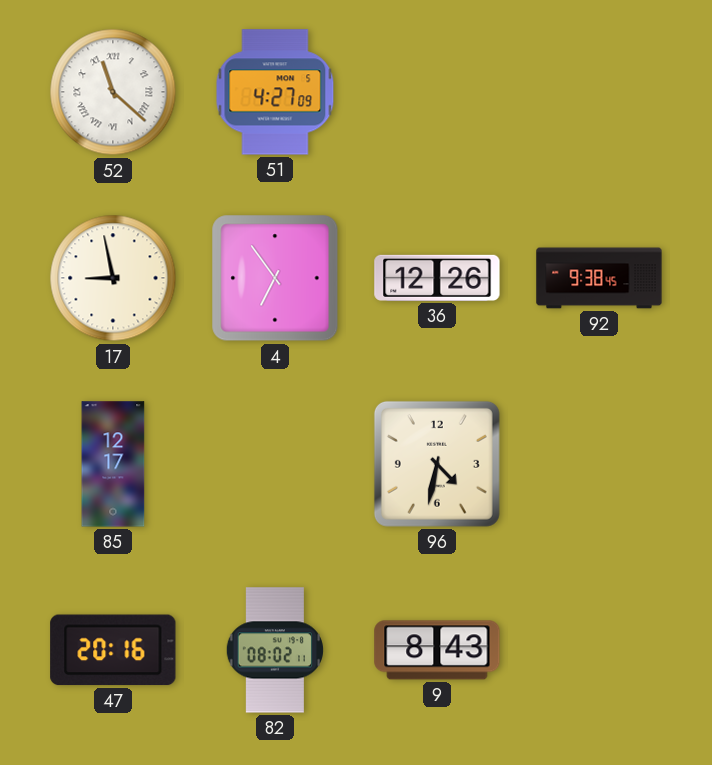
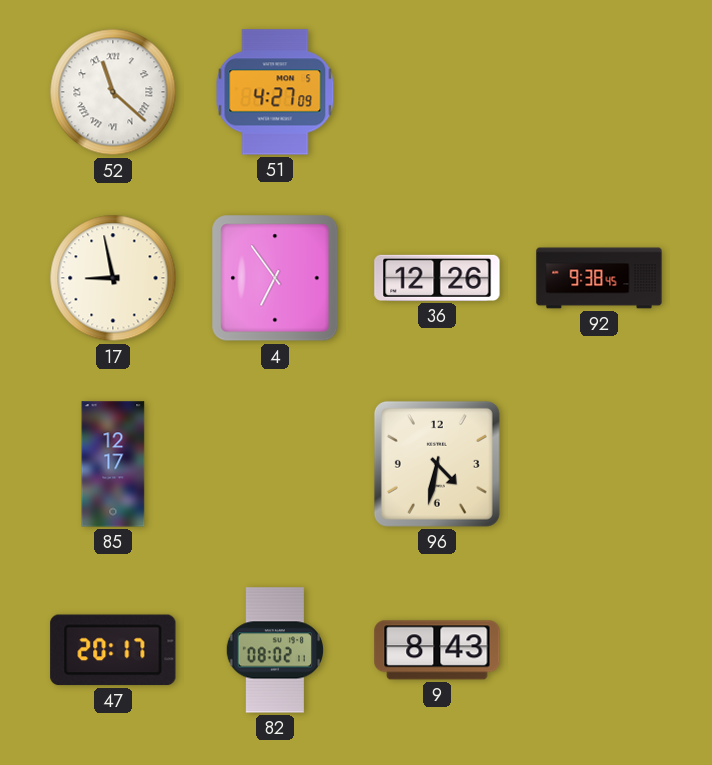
47: 20:16 -> 20:17
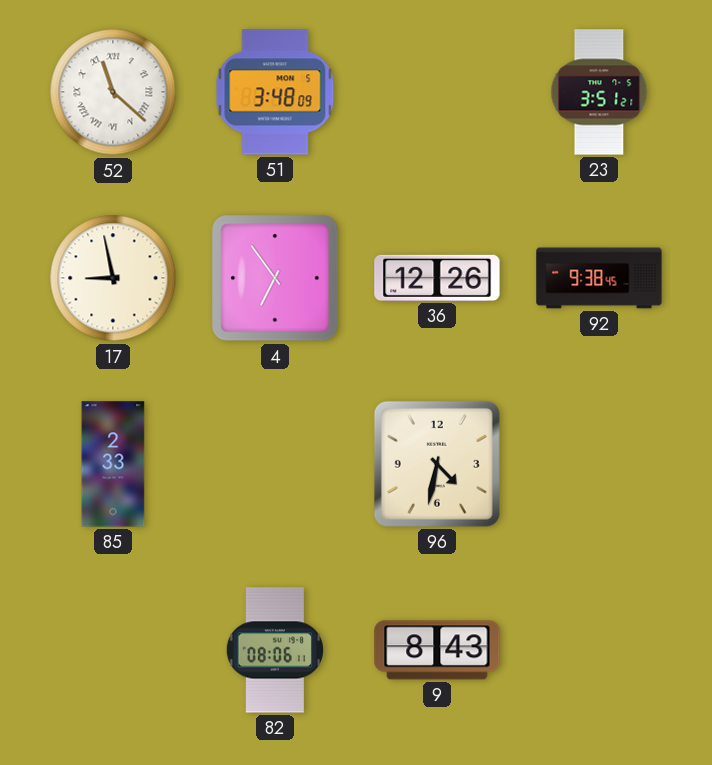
51: 4:27 -> 3:48
23: none -> 3:51
85: 12:17 -> 2:33
47: 20:17 -> none
82: 08:02 -> 08:06
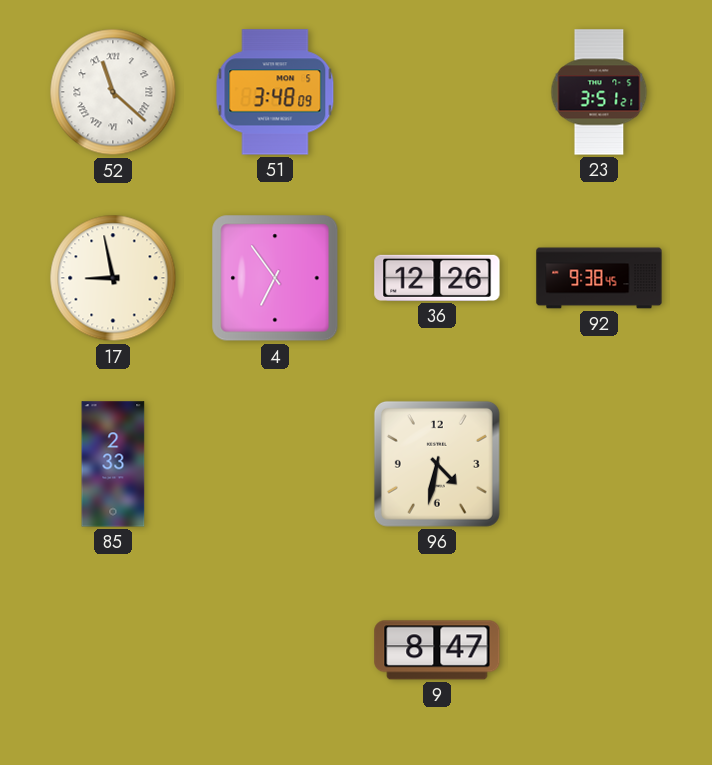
82: 08:06 -> none
9: 8:43 -> 8:47
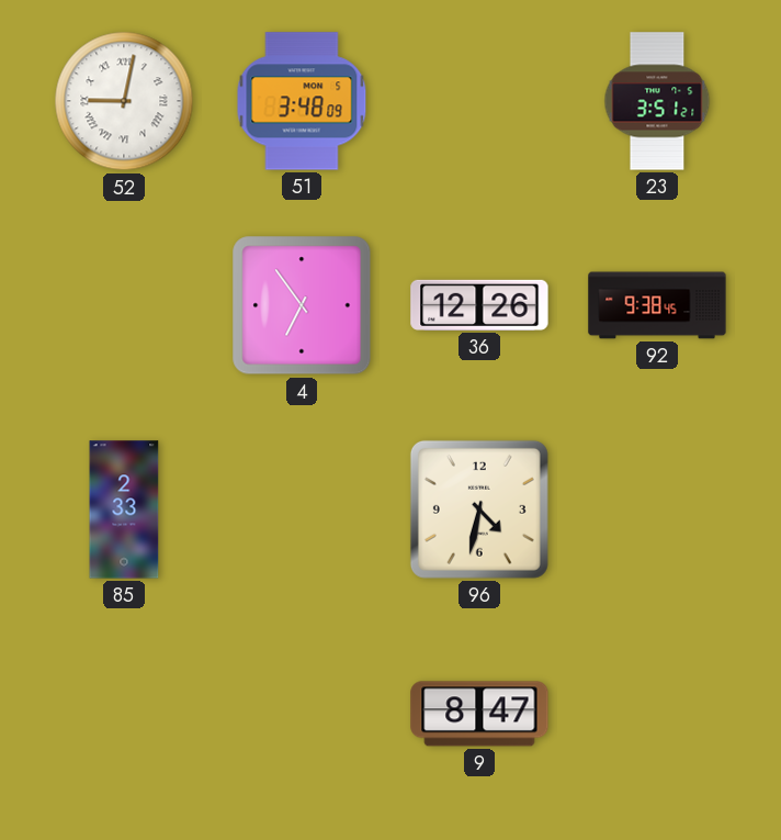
52: 11:22 -> 9:02
17: 8:58 -> none
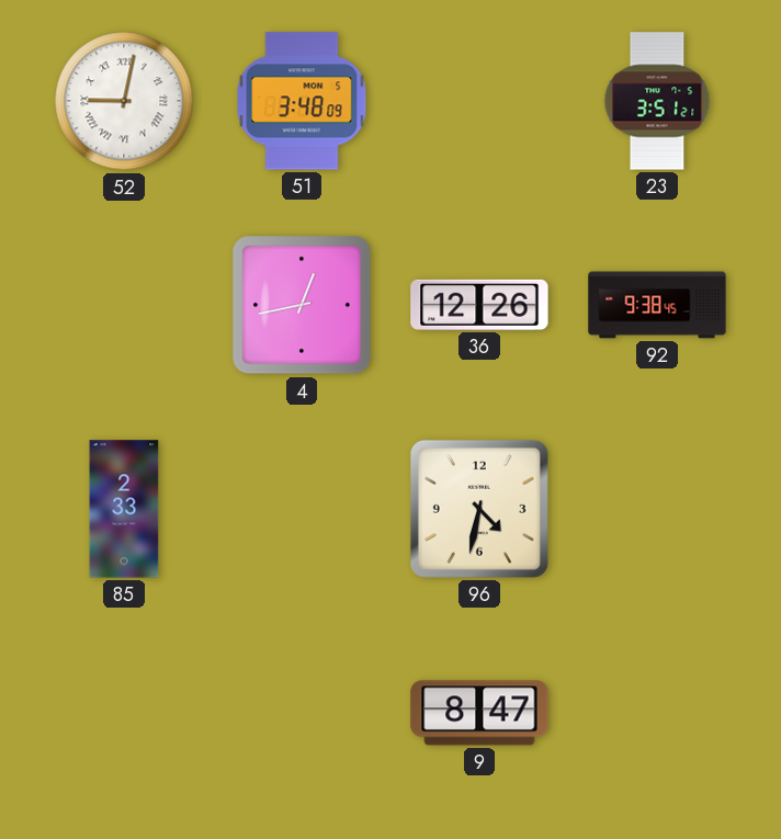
4: 6:54 -> 12:43
